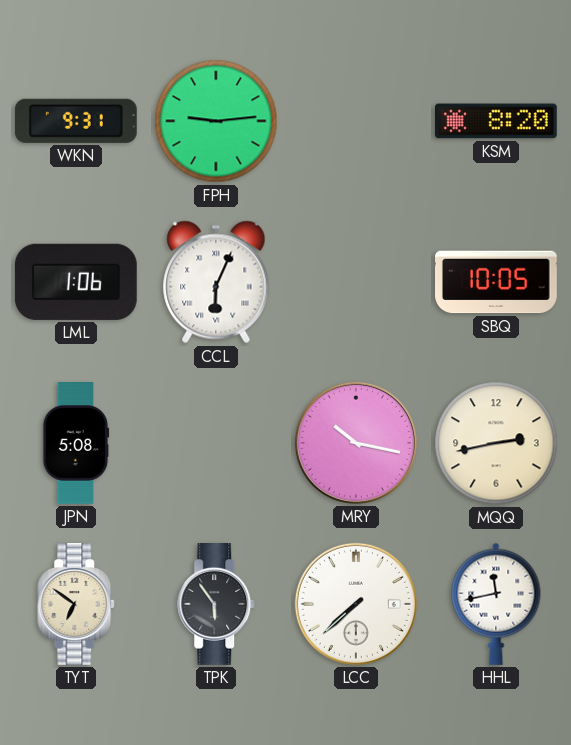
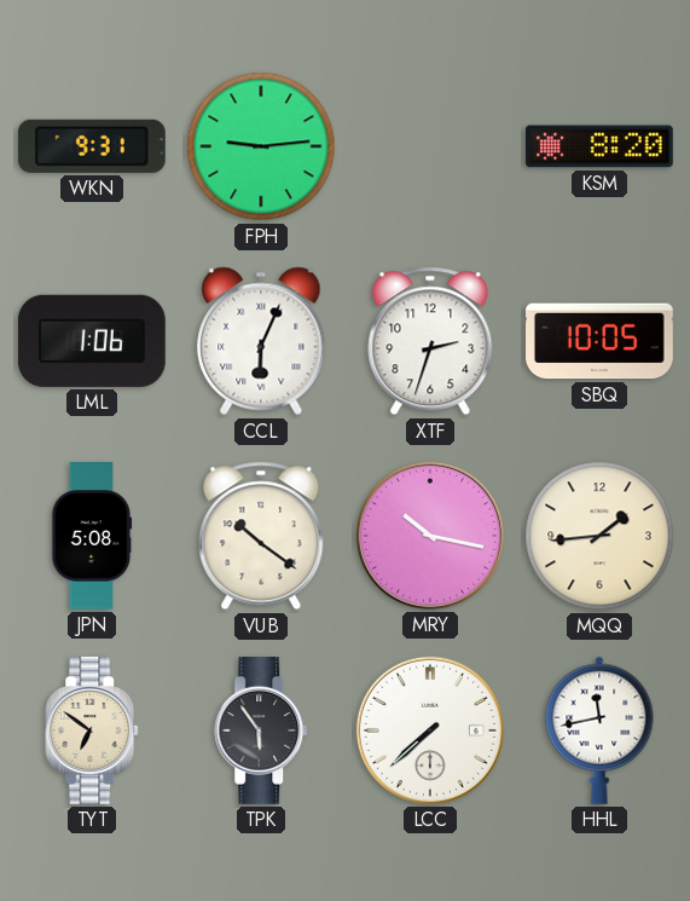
XTF: none -> 2:33
VUB: none -> 10:21
MQQ: 2:43 -> 1:44
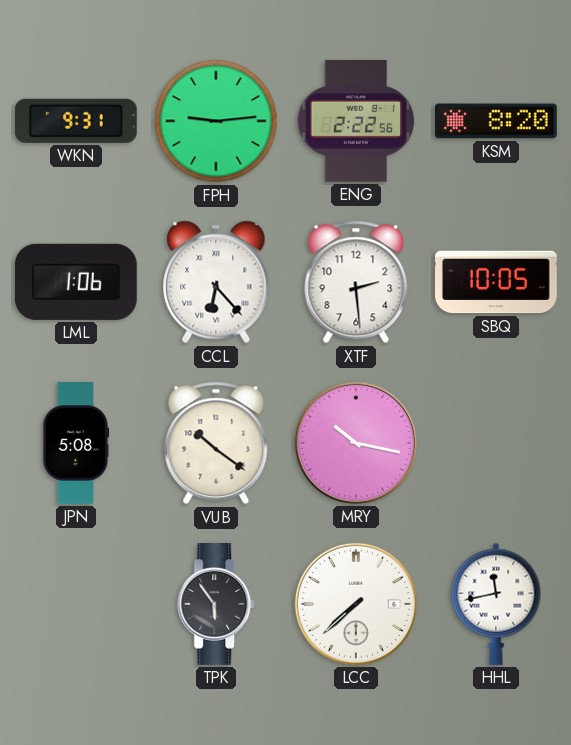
ENG: none -> 2:22
CCL: 6:04 -> 6:23
XTF: 2:33 -> 2:29
MQQ: 1:44 -> none
TYT: 6:51 -> none
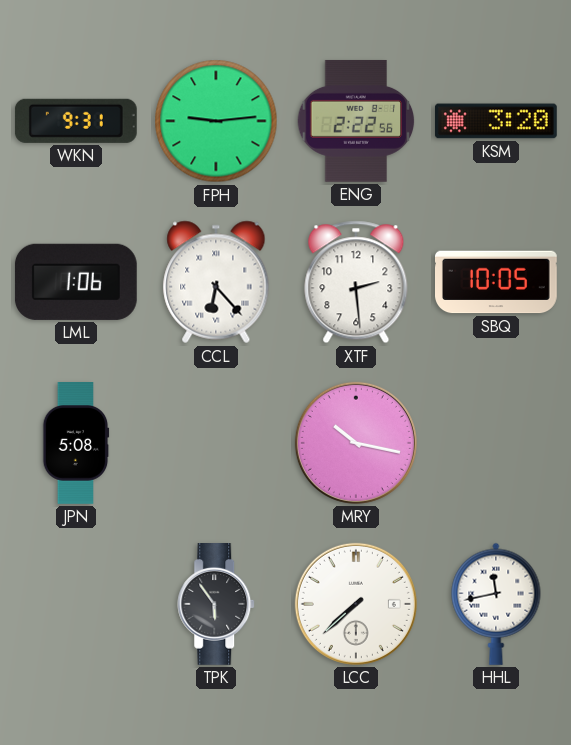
KSM: 8:20 -> 3:20
VUB: 10:21 -> none
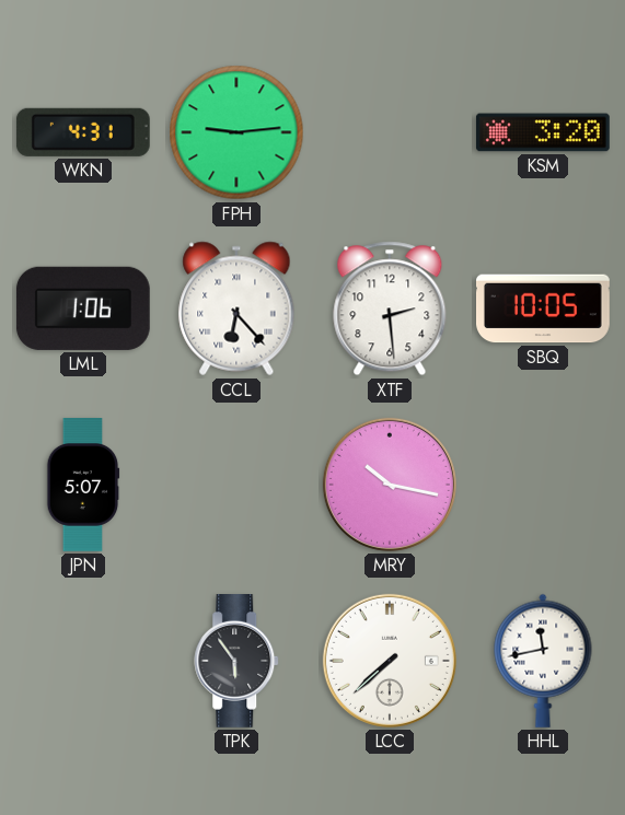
WKN: 9:31 -> 4:31
ENG: 2:22 -> none
JPN: 5:08 -> 5:07
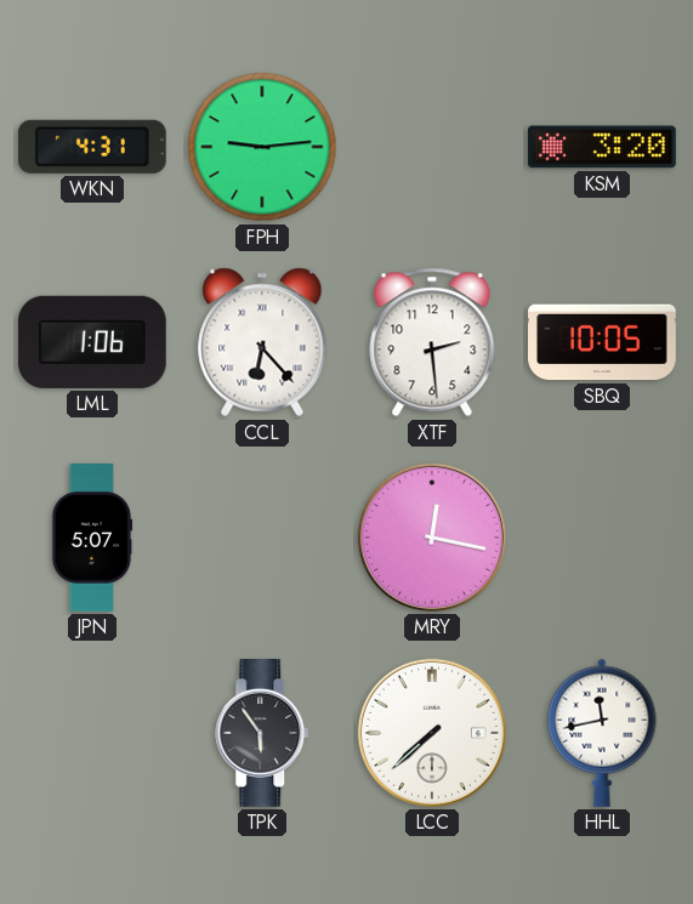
MRY: 10:17 -> 12:17
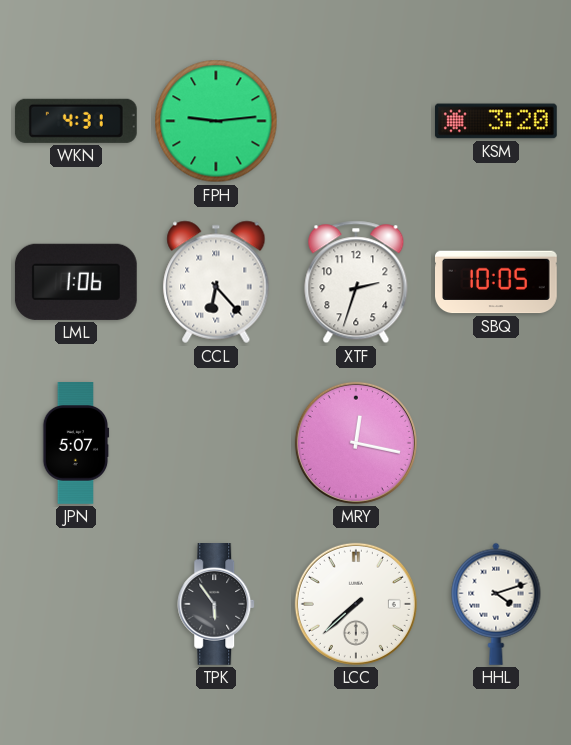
XTF: 2:29 -> 2:33
HHL: 11:43 -> 4:12
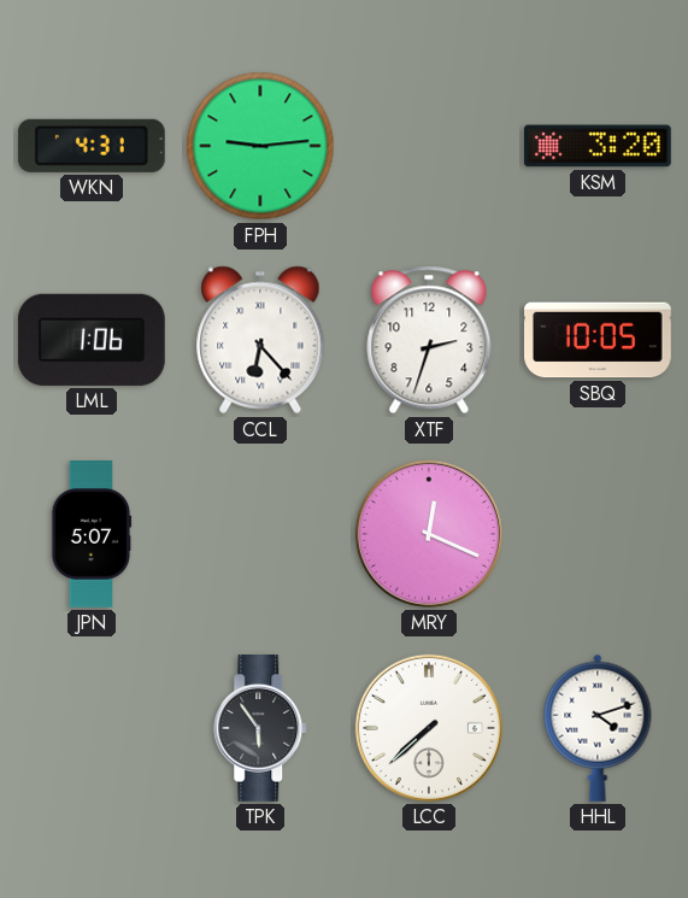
MRY: 12:17 -> 12:19
